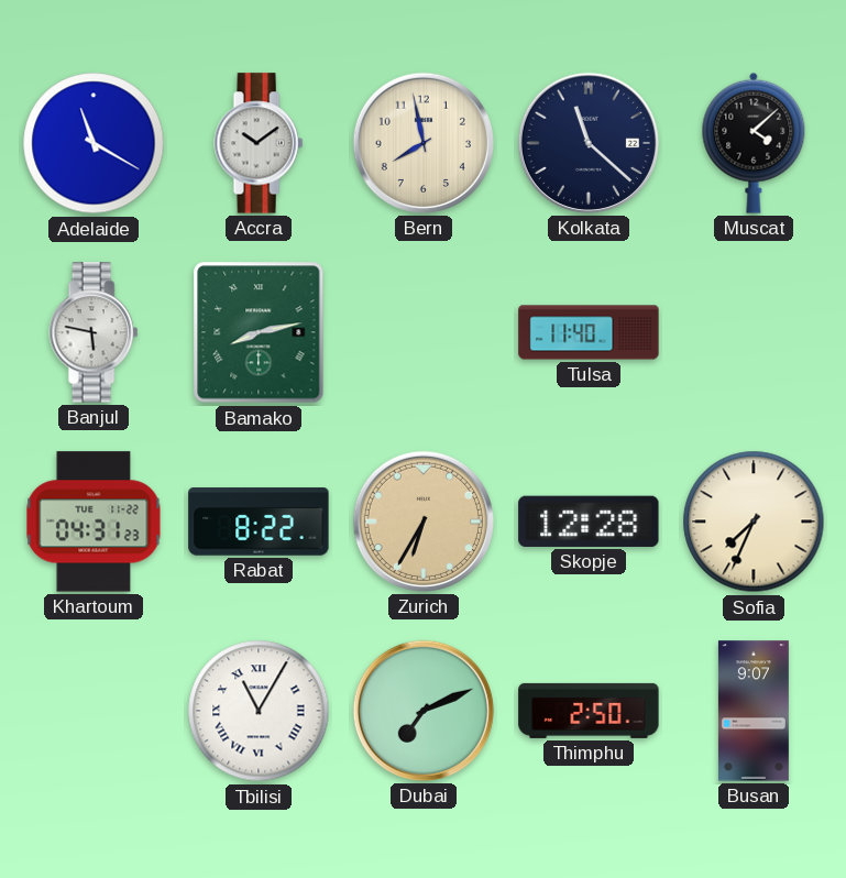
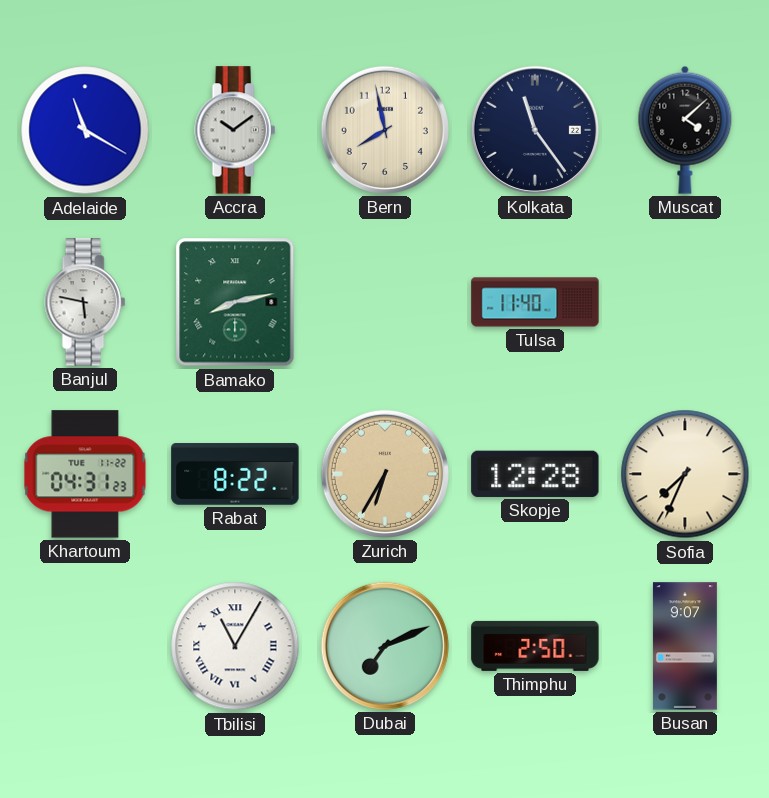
Kolkata: 11:22 -> 11:24
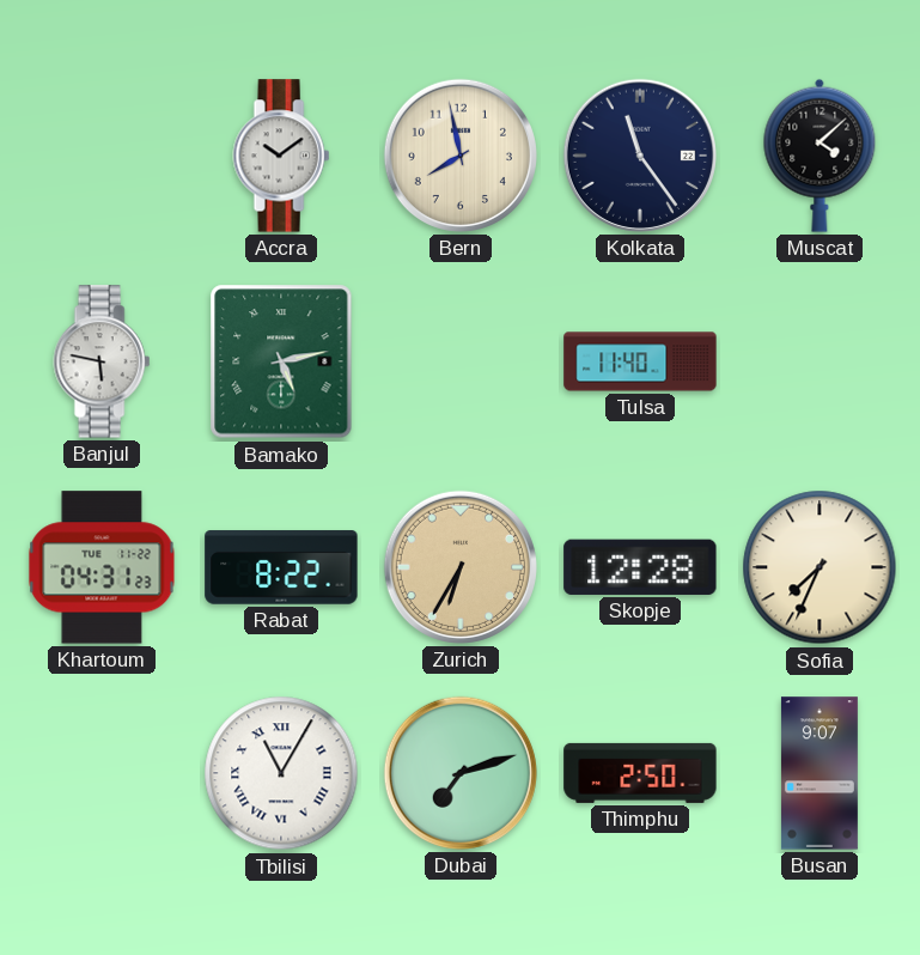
Adelaide: 11:20 -> none
Bamako: 8:13 -> 5:13
Dubai: 7:11 -> 7:12
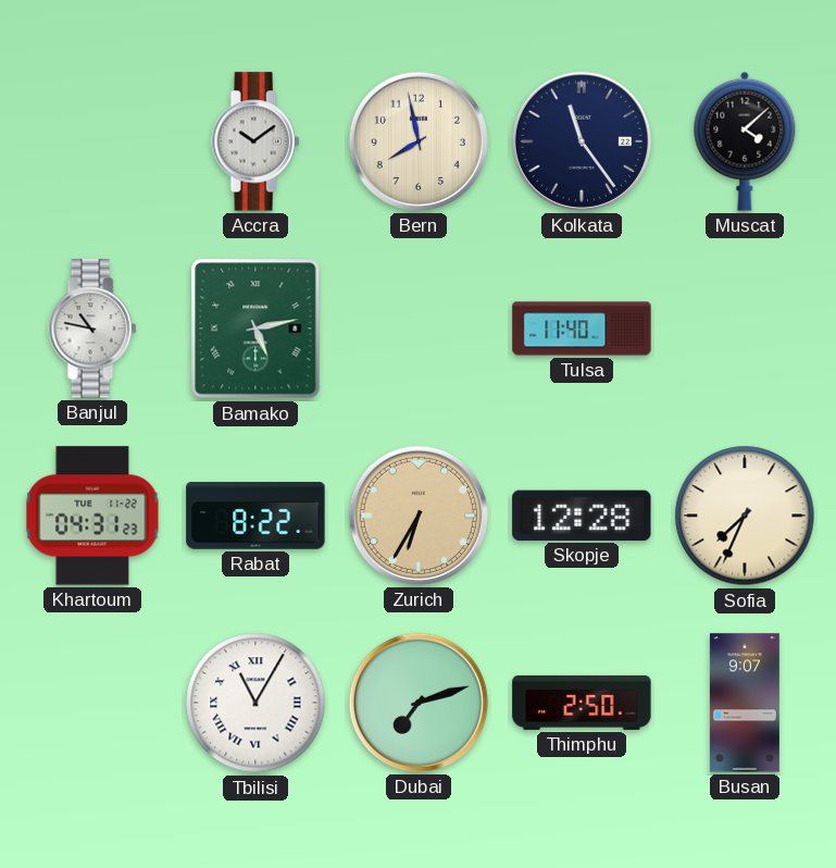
Banjul: 5:47 -> 10:47
